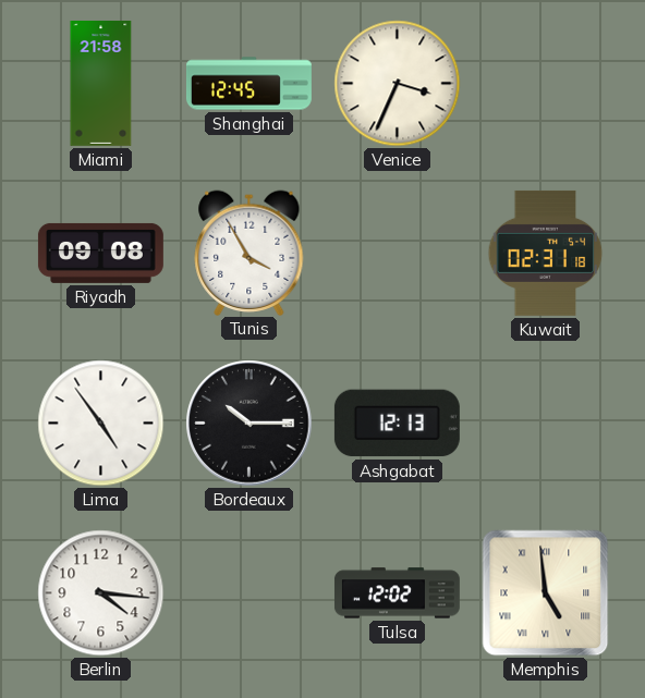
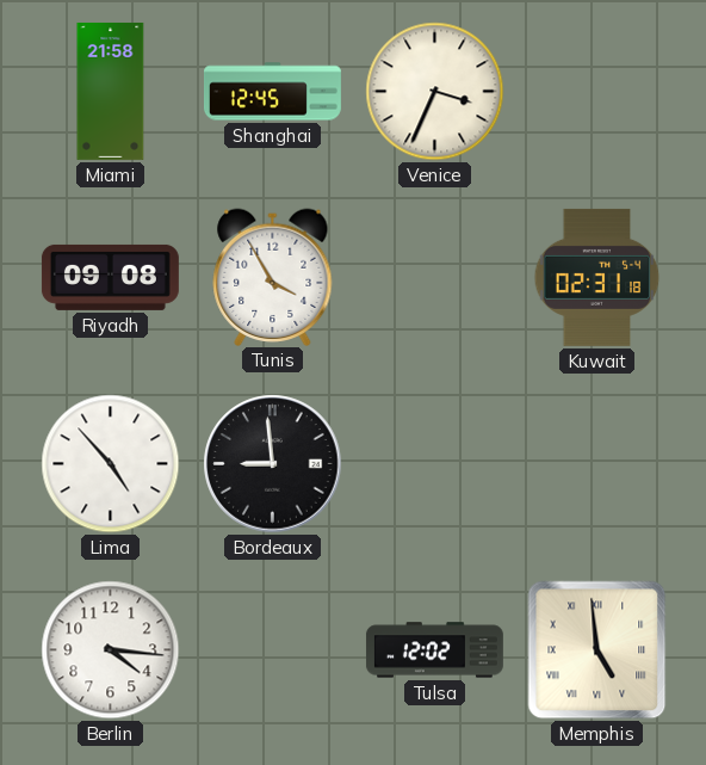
Lima: 4:54 -> 4:53
Bordeaux: 10:15 -> 8:59
Ashgabat: 12:13 -> none
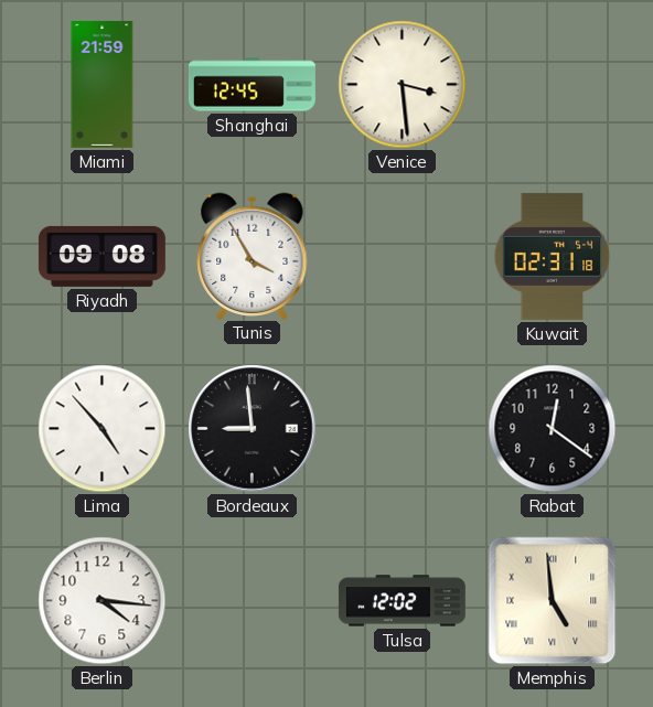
Miami: 21:58 -> 21:59
Venice: 3:34 -> 3:29
Rabat: none -> 12:21
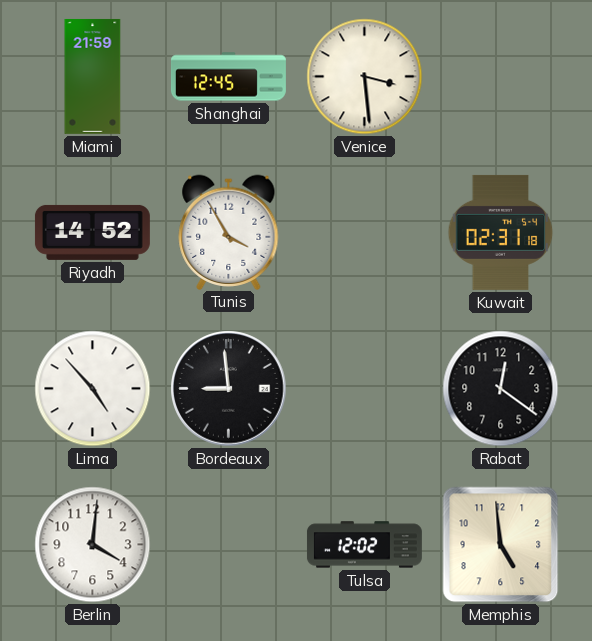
Riyadh: 09:08 -> 14:52
Berlin: 4:16 -> 4:01
Memphis numerals: Roman -> Arabic
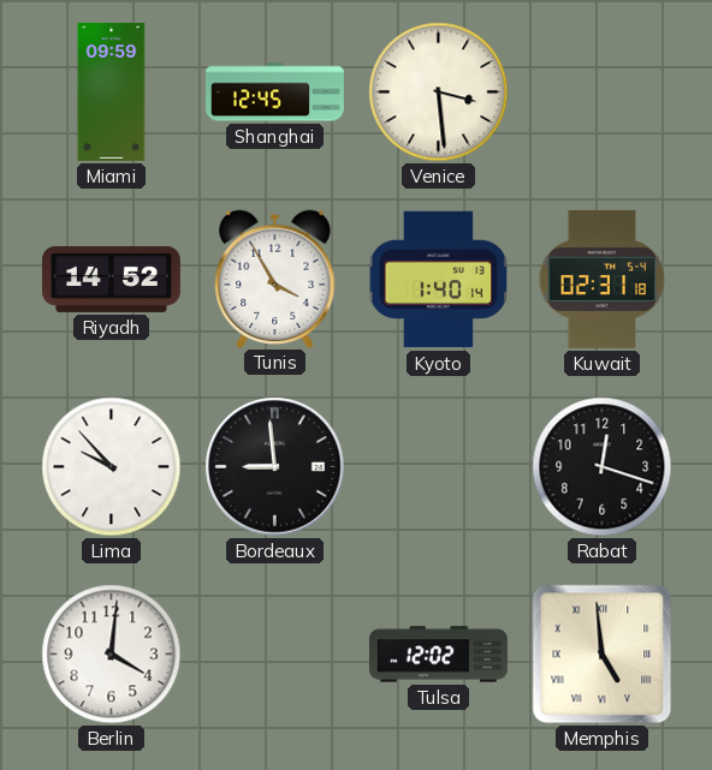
Miami: 21:59 -> 09:59
Kyoto: none -> 1:40
Lima: 4:53 -> 9:53
Rabat: 12:21 -> 12:18
Memphis numerals: Arabic -> Roman
